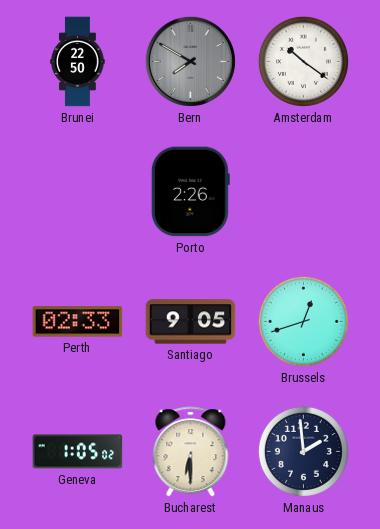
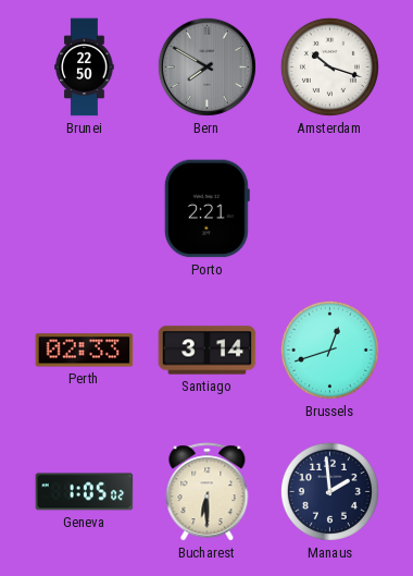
Amsterdam: 10:21 -> 10:18
Porto: 2:26 -> 2:21
Santiago: 9:05 -> 3:14
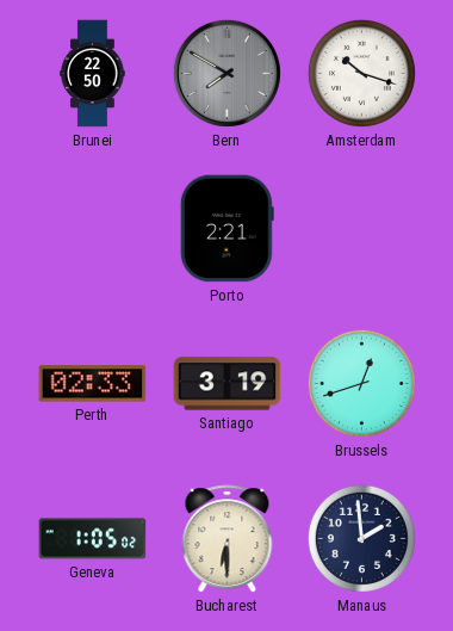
Santiago: 3:14 -> 3:19
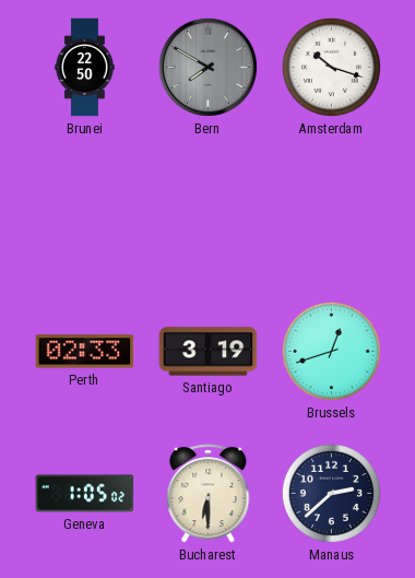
Porto: 2:21 -> none
Manaus: 1:59 -> 2:38
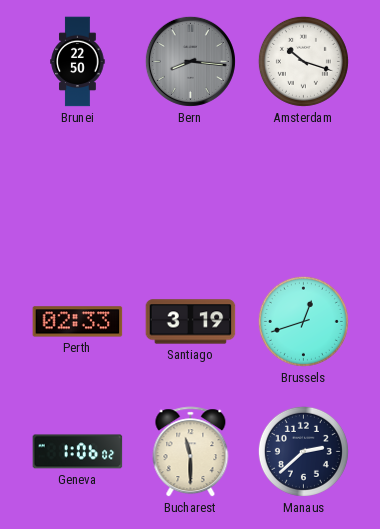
Bern: 7:50 -> 8:16
Geneva: 1:05 -> 1:06
Bucharest: 6:30 -> 11:30
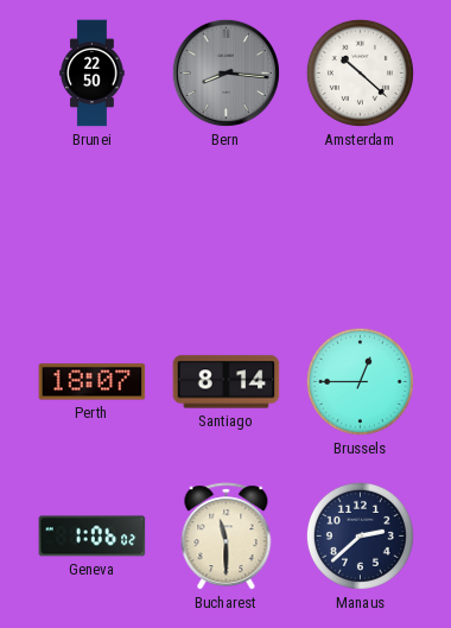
Amsterdam: 10:18 -> 10:22
Perth: 02:33 -> 18:07
Santiago: 3:19 -> 8:14
Brussels: 12:42 -> 12:45
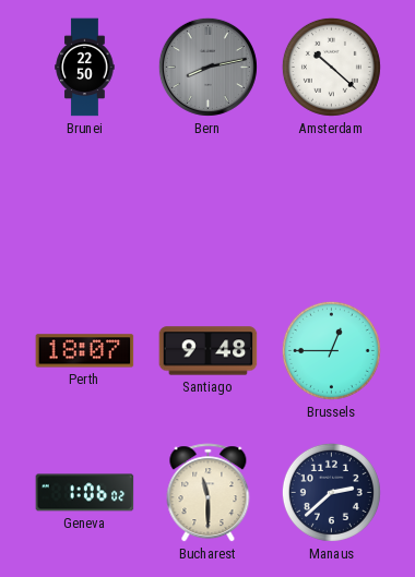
Bern: 8:16 -> 8:13
Santiago: 8:14 -> 9:48
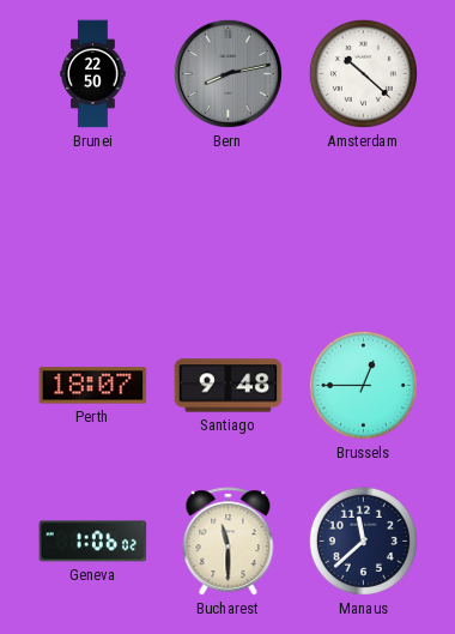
Manaus: 2:38 -> 11:38
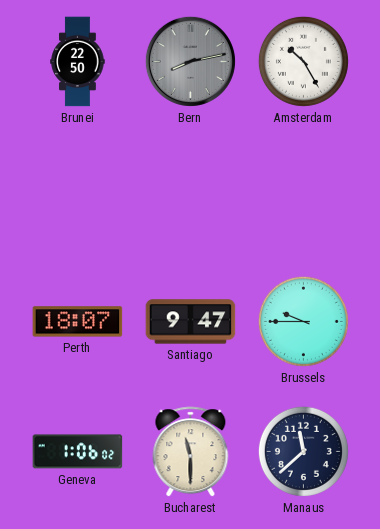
Amsterdam: 10:22 -> 10:25
Santiago: 9:48 -> 9:47
Brussels: 12:45 -> 9:45
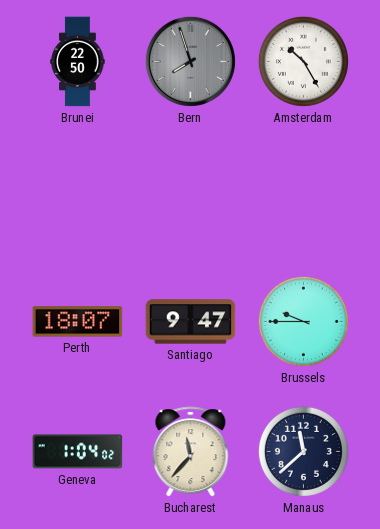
Bern: 8:13 -> 7:57
Geneva: 1:06 -> 1:04
Bucharest: 11:30 -> 11:37
